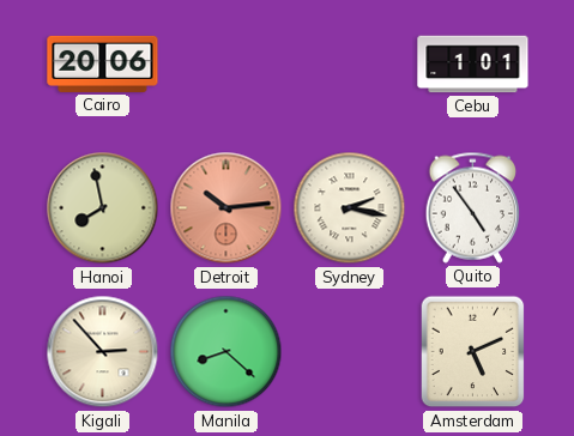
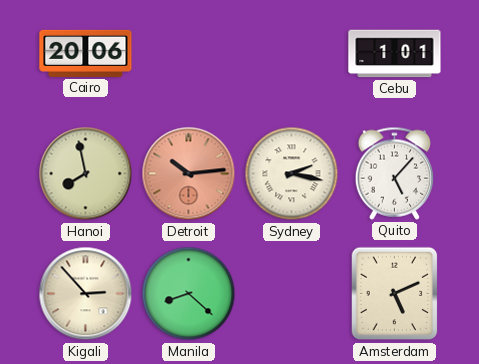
Quito: 4:54 -> 5:07
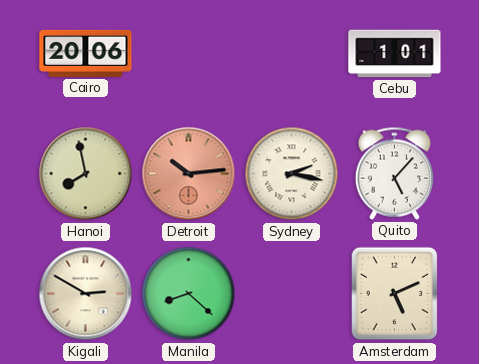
Kigali: 2:53 -> 2:50
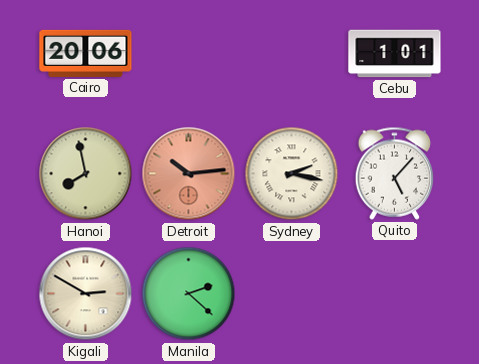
Manila: 8:22 -> 2:22
Amsterdam: 5:11 -> none
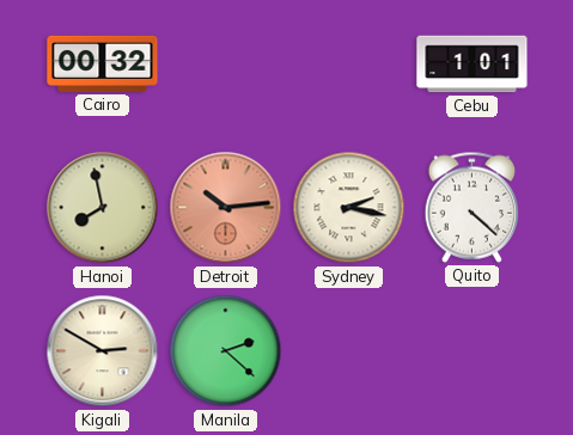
Cairo: 20:06 -> 00:32
Quito: 5:07 -> 4:22
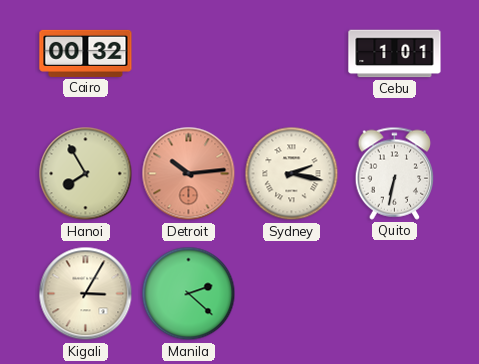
Hanoi: 7:58 -> 7:55
Quito: 4:22 -> 6:32
Kigali: 2:50 -> 3:05
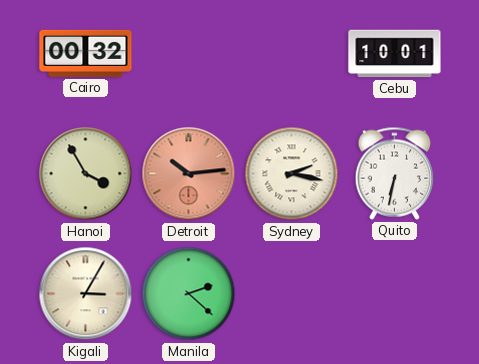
Cebu: 1:01 -> 10:01
Hanoi: 7:55 -> 3:55
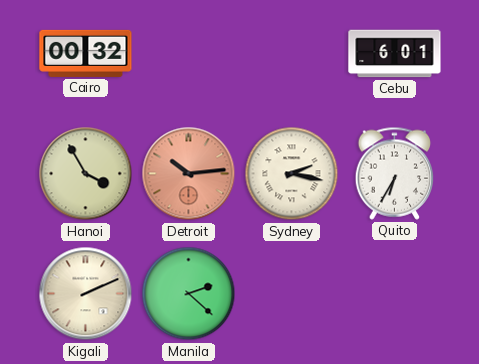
Cebu: 10:01 -> 6:01
Quito: 6:32 -> 6:35
Kigali: 3:05 -> 2:11
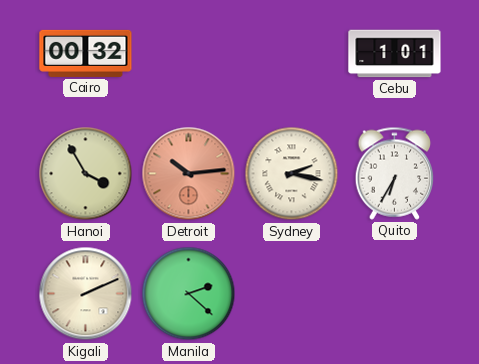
Cebu: 6:01 -> 1:01
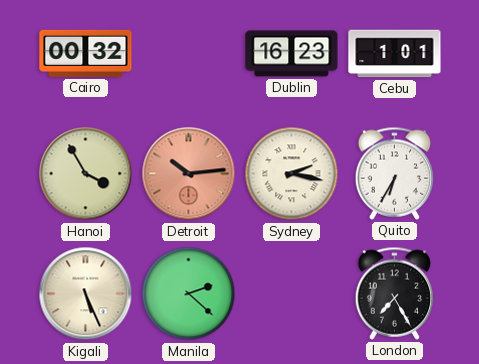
Dublin: none -> 16:23
Kigali: 2:11 -> 5:26
London: none -> 7:25
